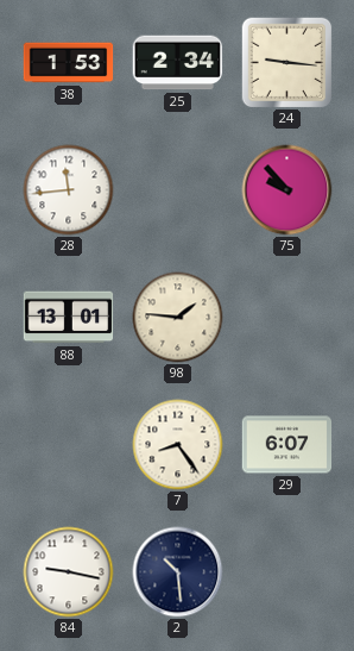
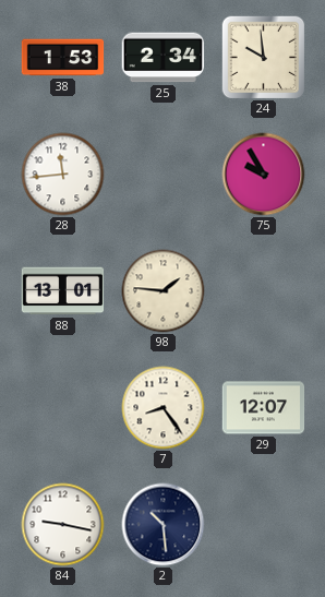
24: 9:16 -> 9:59
75: 9:53 -> 9:55
29: 6:07 -> 12:07
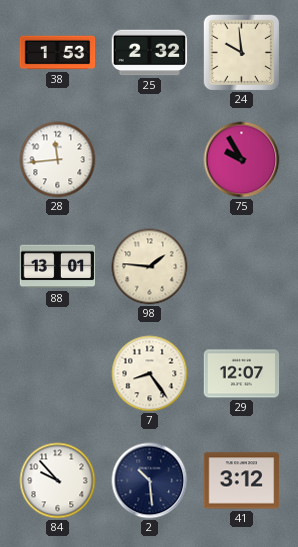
25: 2:34 -> 2:32
84: 9:17 -> 9:53
41: none -> 3:12
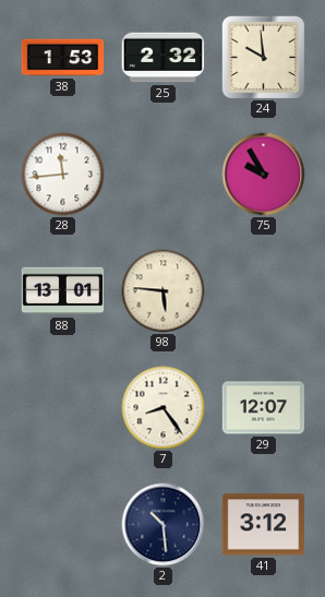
98: 1:46 -> 5:46
84: 9:53 -> none
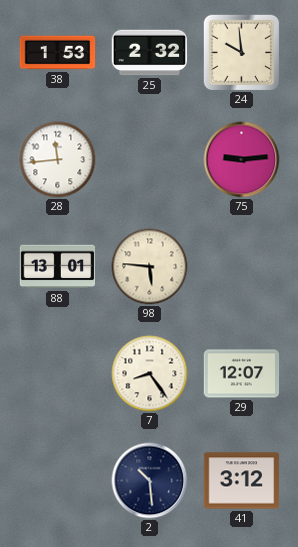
75: 9:55 -> 9:14
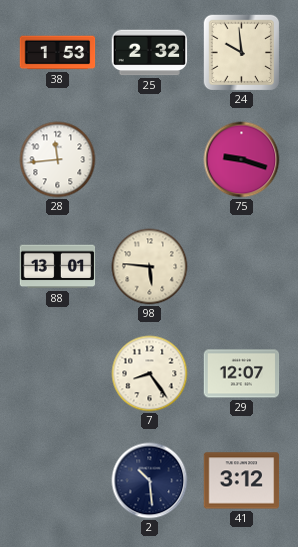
75: 9:14 -> 9:18
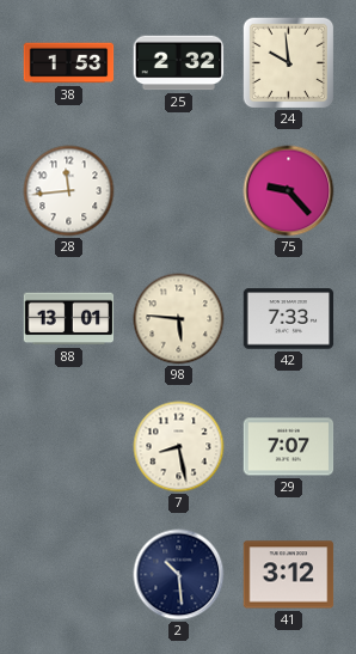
75: 9:18 -> 9:23
42: none -> 7:33
7: 8:24 -> 8:28
29: 12:07 -> 7:07
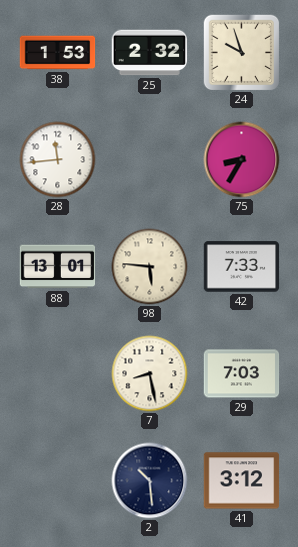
24: 9:59 -> 9:57
75: 9:23 -> 8:35
29: 7:07 -> 7:03
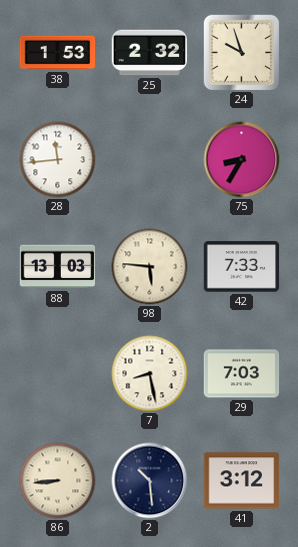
88: 13:01 -> 13:03
86: none -> 8:44
